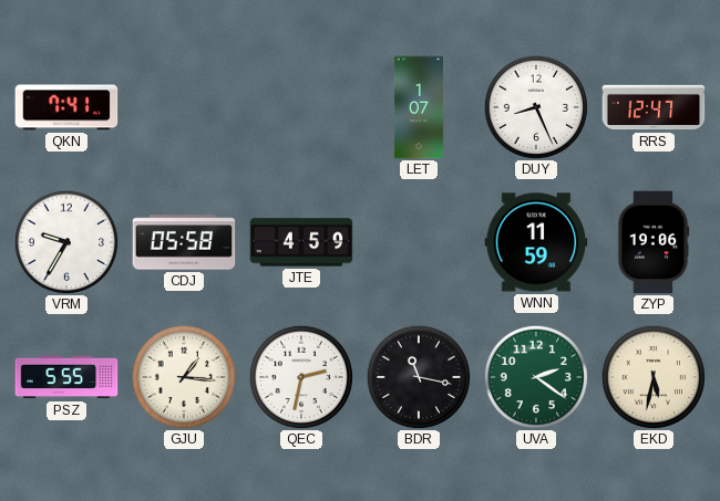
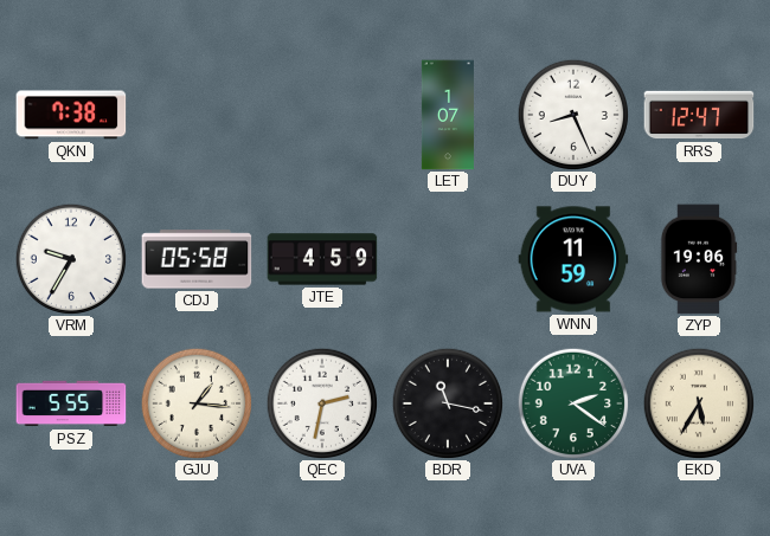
QKN: 7:41 -> 7:38
EKD: 5:32 -> 5:35
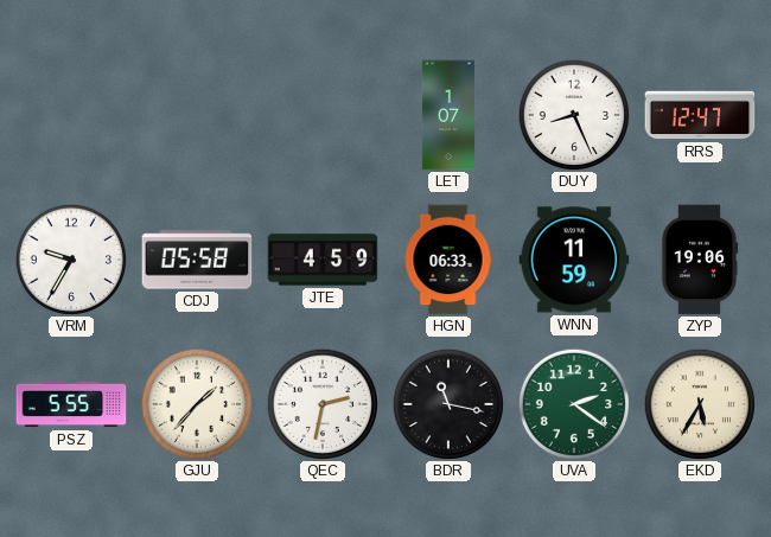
QKN: 7:38 -> none
HGN: none -> 06:33
GJU: 1:16 -> 1:37
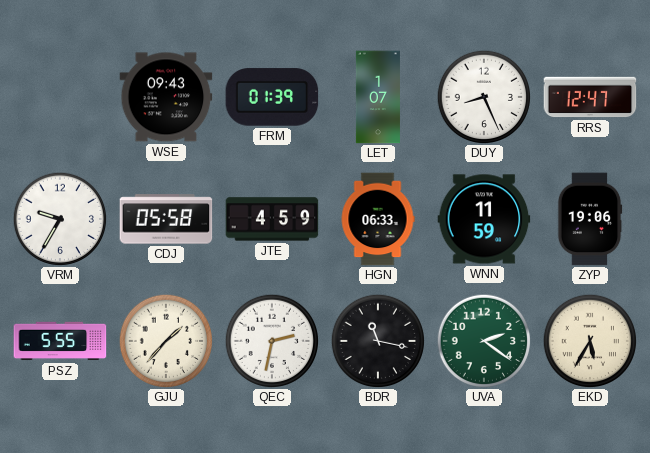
WSE: none -> 09:43
FRM: none -> 01:39
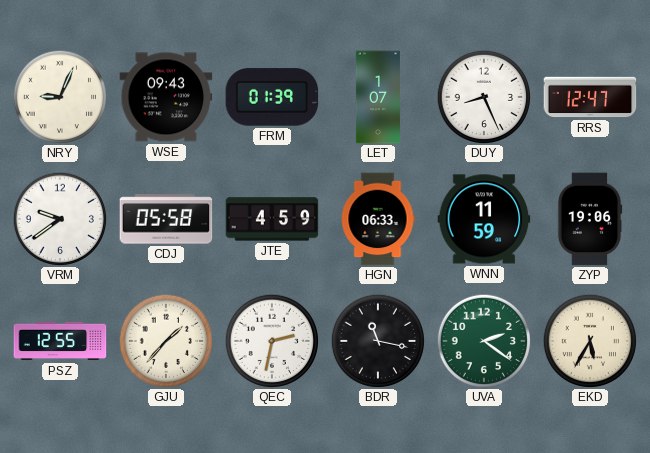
NRY: none -> 9:04
VRM: 9:35 -> 9:39
PSZ: 5:55 -> 12:55
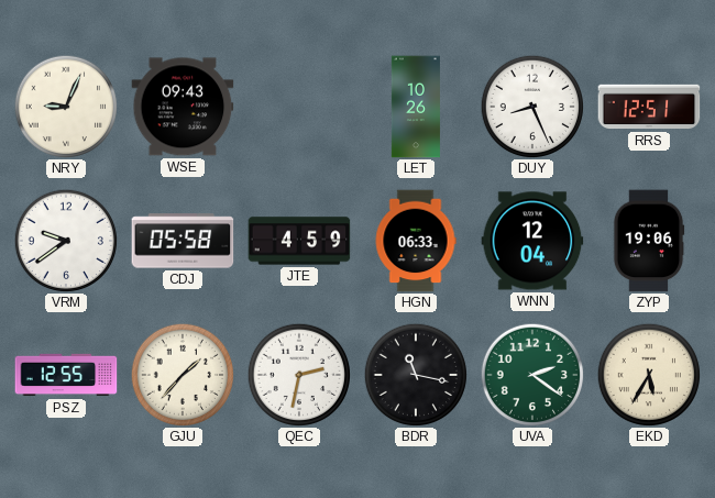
FRM: 01:39 -> none
LET: 1:07 -> 10:26
RRS: 12:47 -> 12:51
WNN: 11:59 -> 12:04
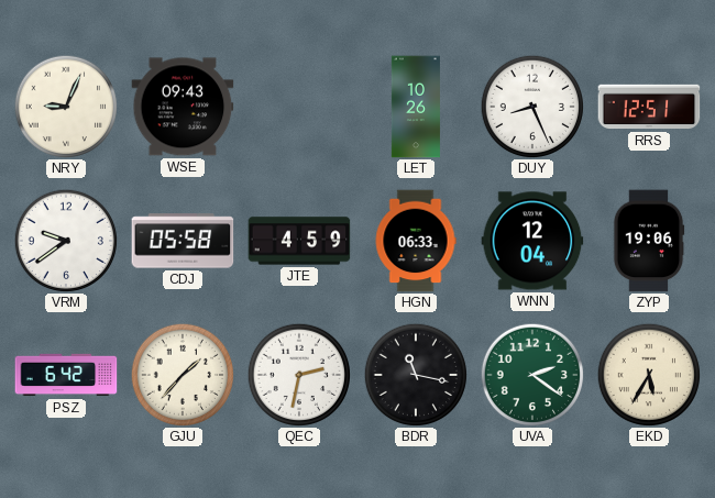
PSZ: 12:55 -> 6:42
